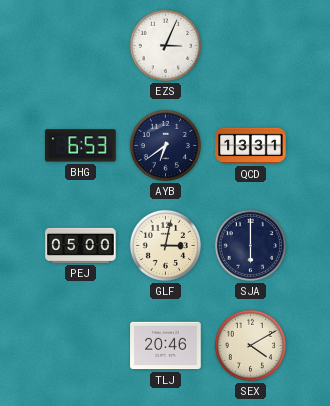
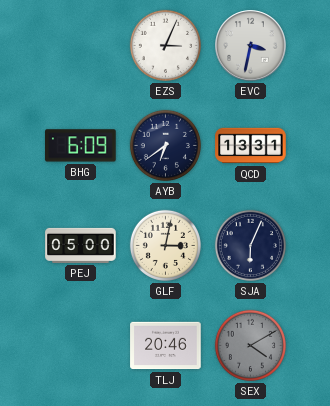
EVC: none -> 3:32
BHG: 6:53 -> 6:09
SJA: 6:00 -> 6:04
SEX dial: cream -> grey
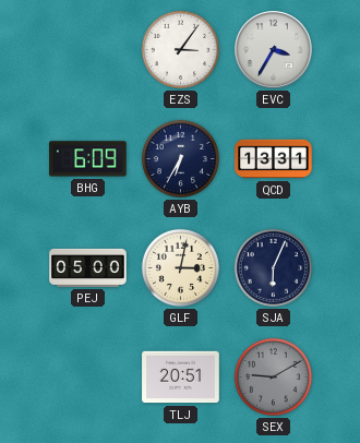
EZS: 3:04 -> 3:06
EVC: 3:32 -> 3:35
AYB: 6:39 -> 6:35
TLJ: 20:46 -> 20:51
SEX: 4:10 -> 9:10
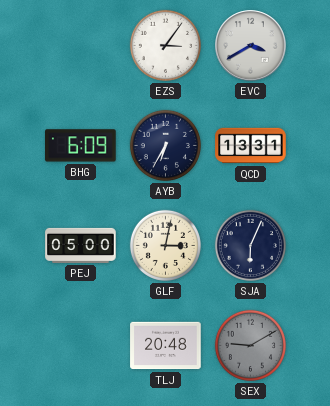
EVC: 3:35 -> 3:40
TLJ: 20:51 -> 20:48
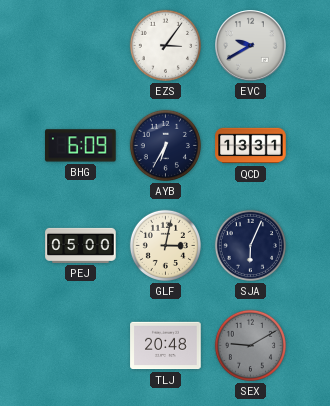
EVC: 3:40 -> 9:40
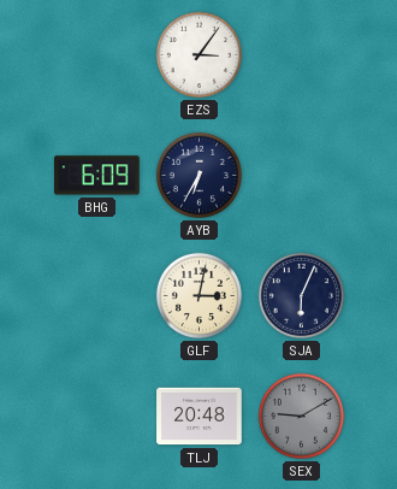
EVC: 9:40 -> none
QCD: 13:31 -> none
PEJ: 05:00 -> none
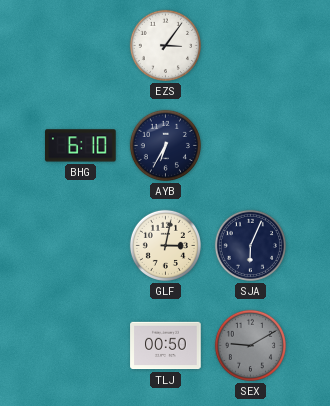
BHG: 6:09 -> 6:10
TLJ: 20:48 -> 00:50
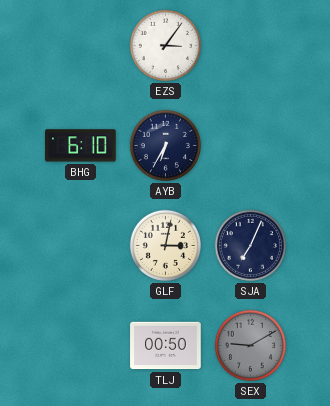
SJA: 6:04 -> 7:04
